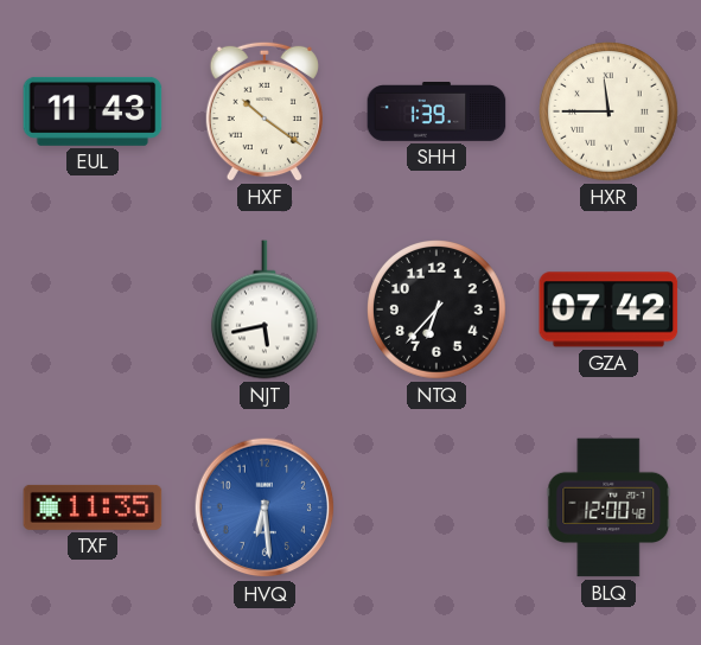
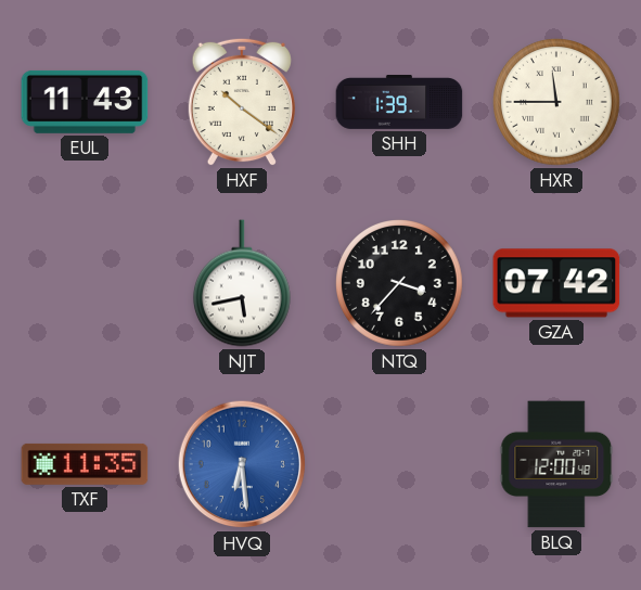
NTQ: 6:37 -> 3:37
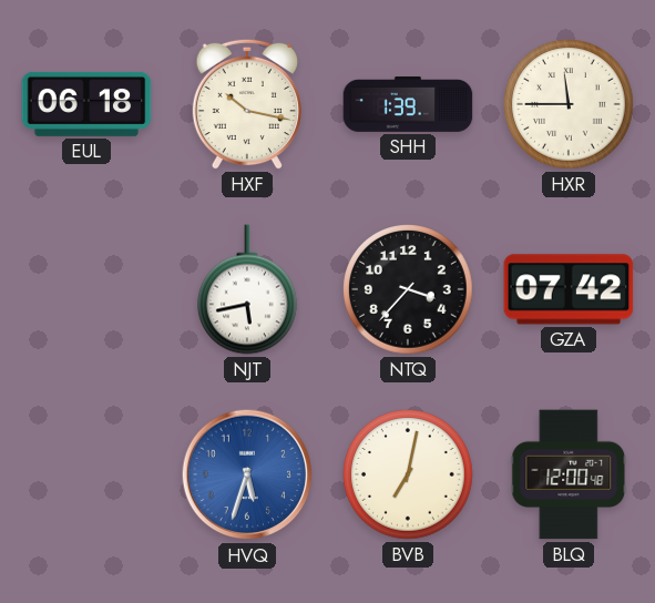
EUL: 11:43 -> 06:18
HXF: 10:21 -> 10:17
TXF: 11:35 -> none
HVQ: 6:29 -> 5:33
BVB: none -> 7:02
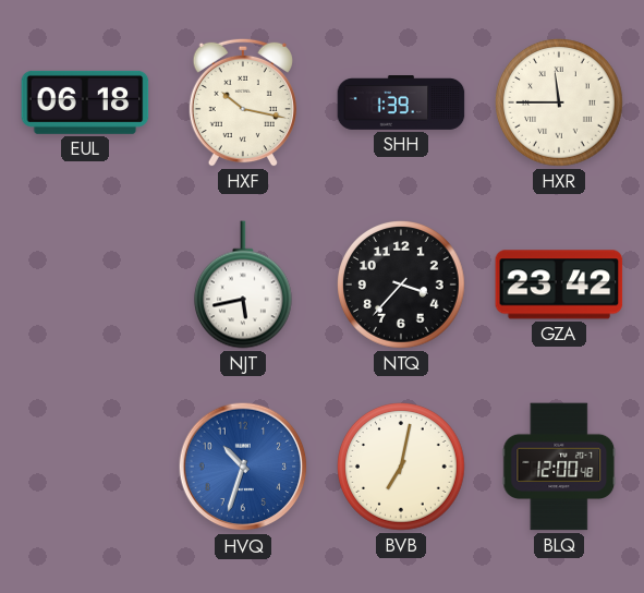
GZA: 07:42 -> 23:42
HVQ: 5:33 -> 10:33
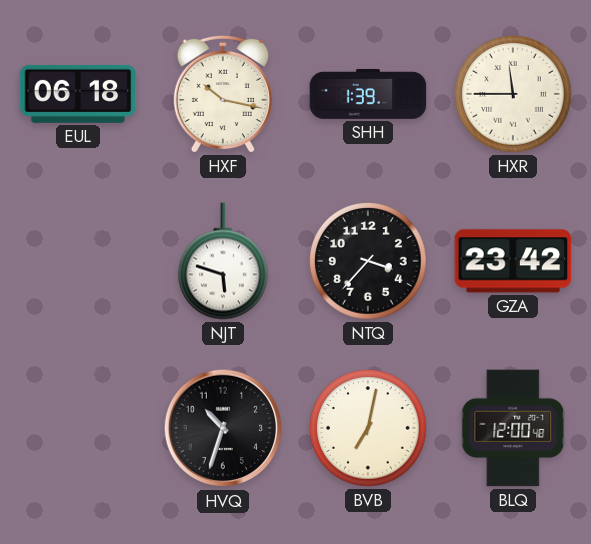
NJT: 5:43 -> 5:48
HVQ dial: blue -> black
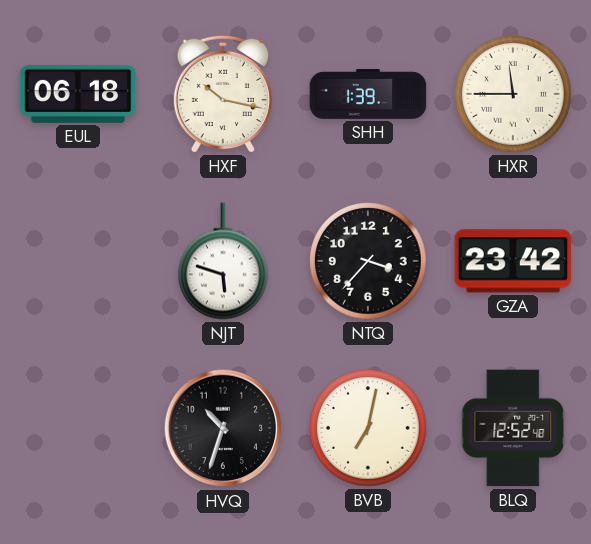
BLQ: 12:00 -> 12:52
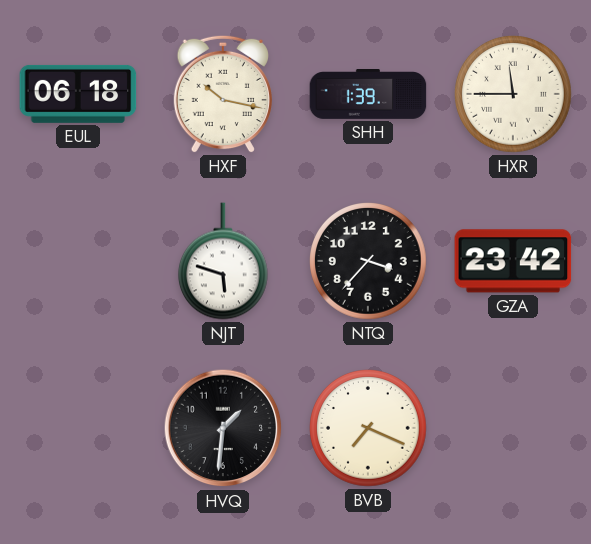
HVQ: 10:33 -> 1:31
BVB: 7:02 -> 7:19
BLQ: 12:52 -> none
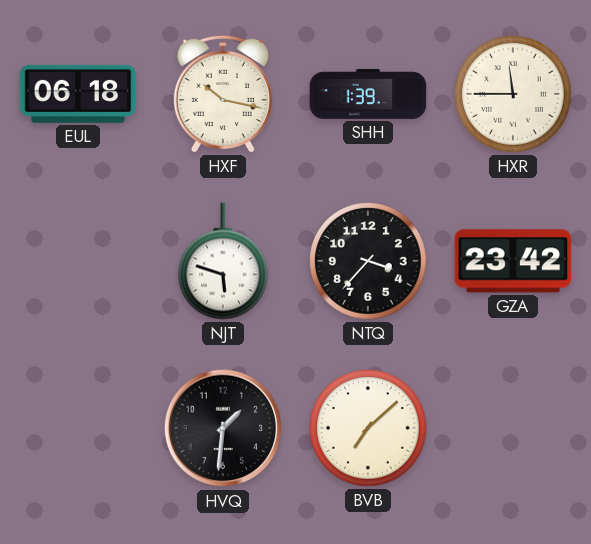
BVB: 7:19 -> 7:08
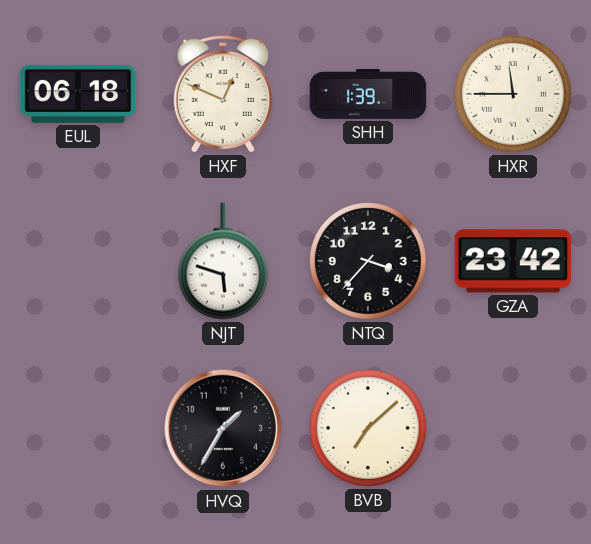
HXF: 10:17 -> 12:49
HVQ: 1:31 -> 1:35
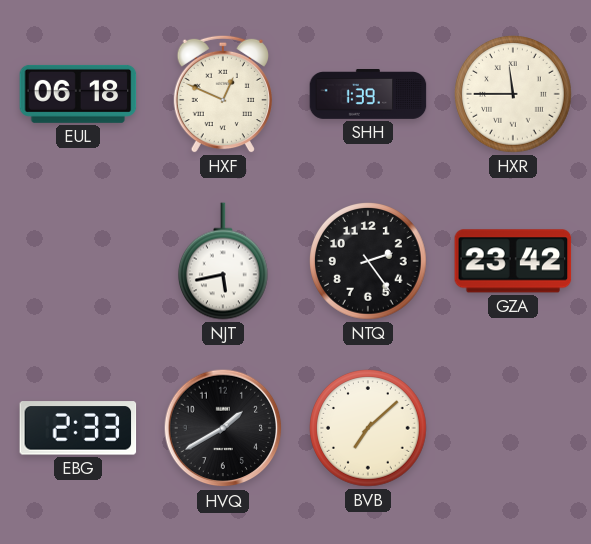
NJT: 5:48 -> 5:43
NTQ: 3:37 -> 2:24
EBG: none -> 2:33
HVQ: 1:35 -> 1:40
